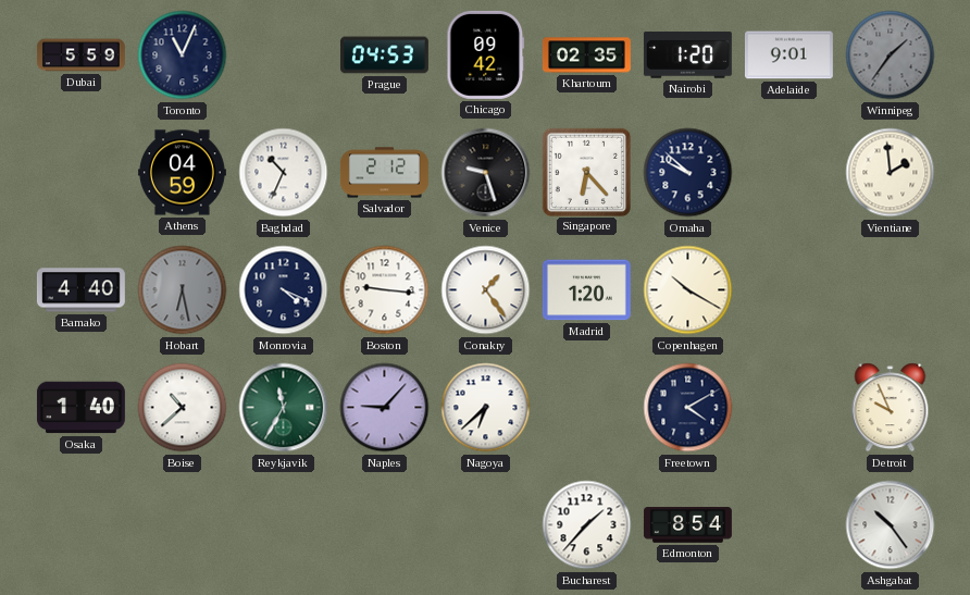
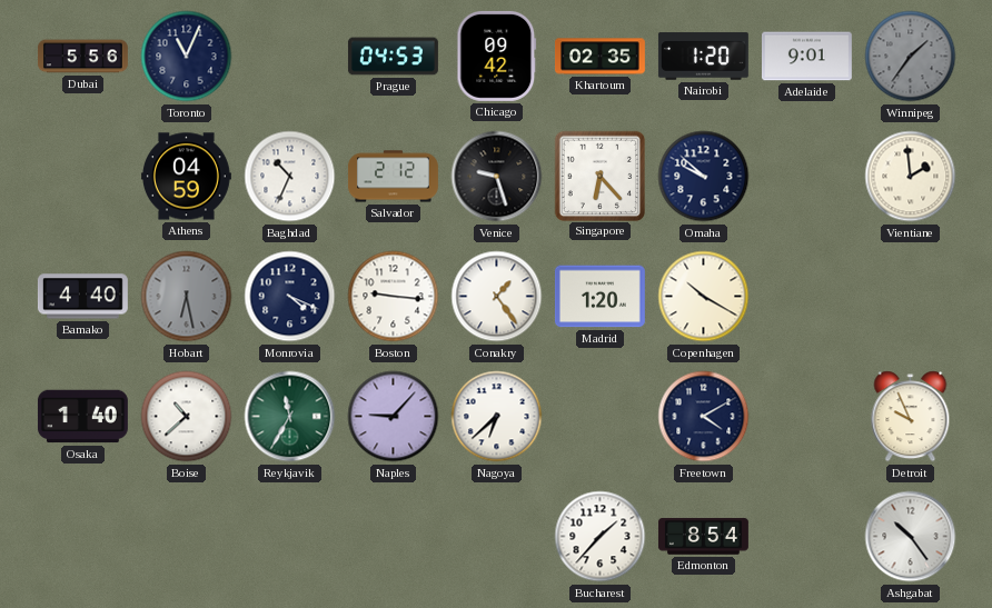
Dubai: 5:59 -> 5:56
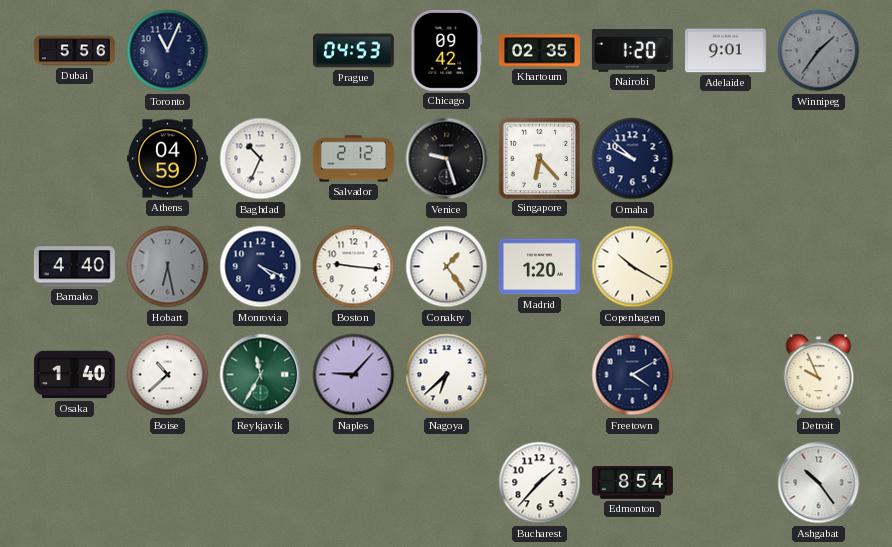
Vientiane: 1:59 -> none
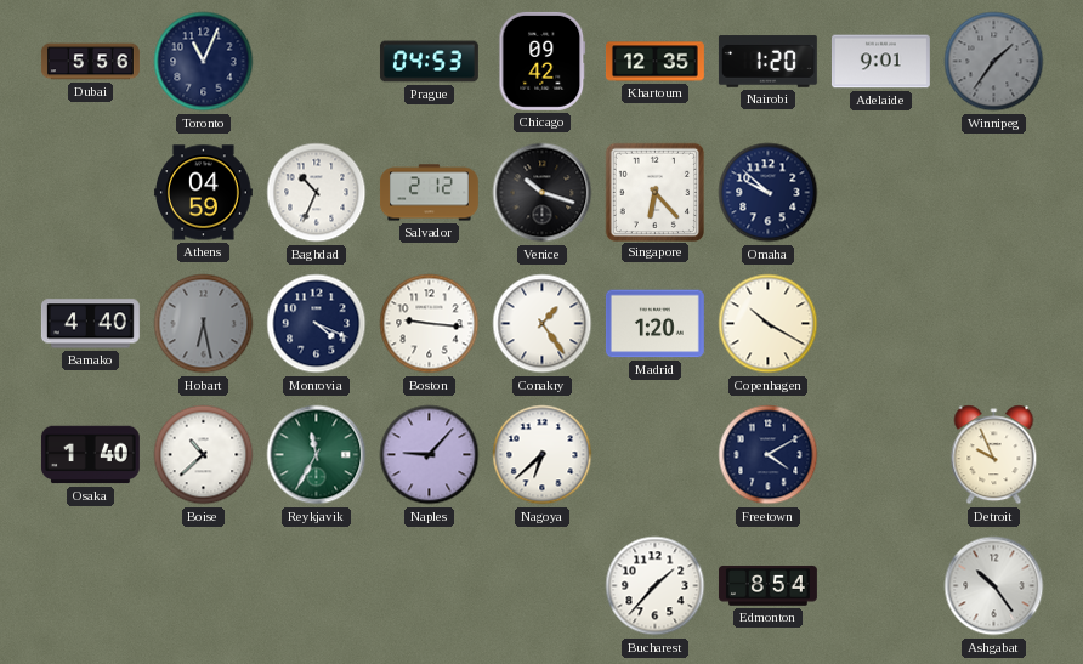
Khartoum: 02:35 -> 12:35
Venice: 9:27 -> 10:18
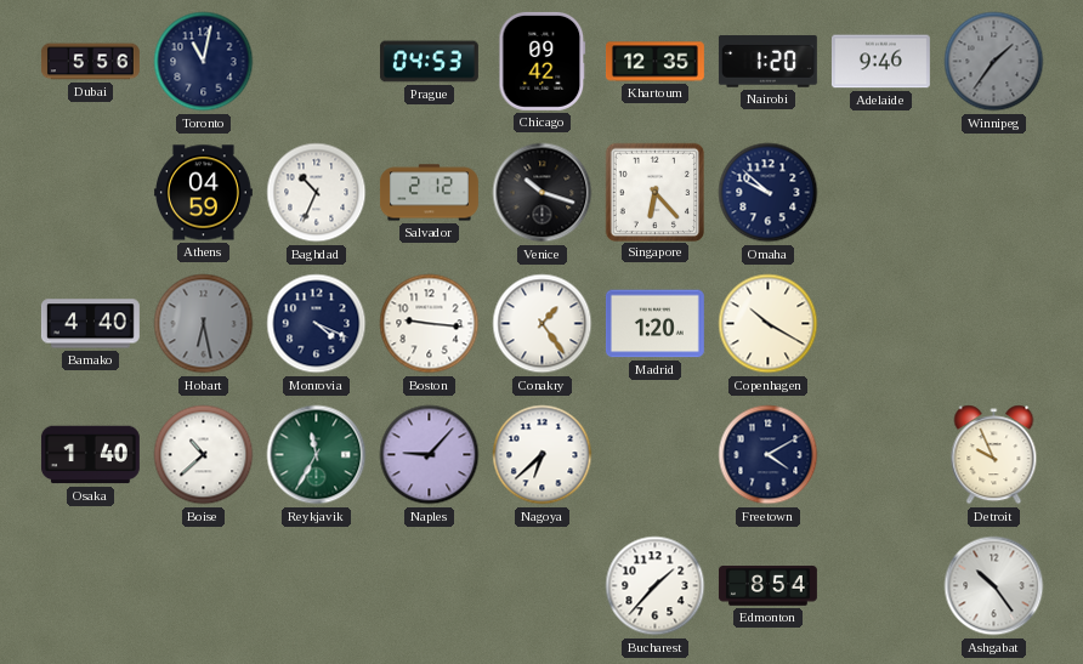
Toronto: 11:04 -> 11:02
Adelaide: 9:01 -> 9:46
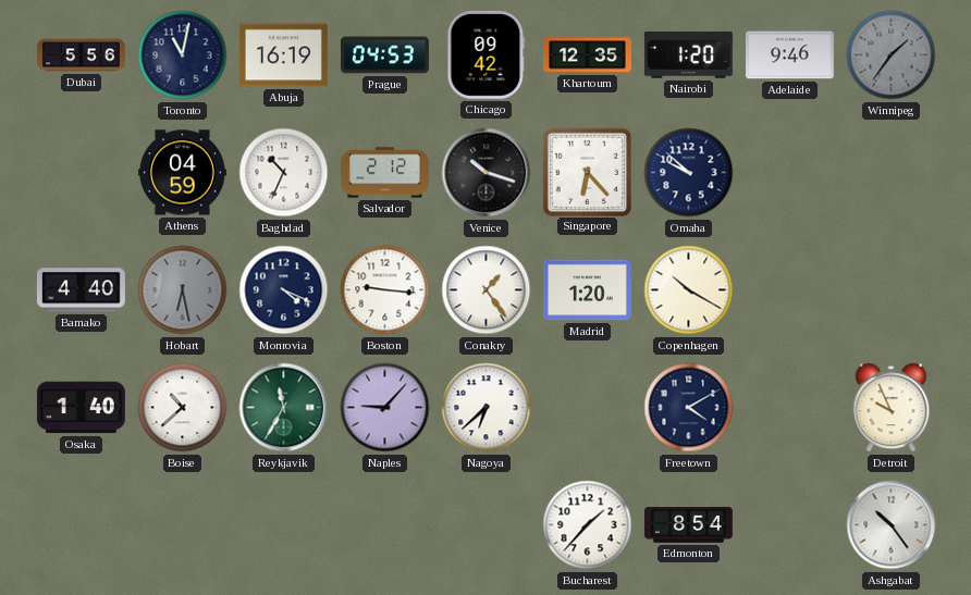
Abuja: none -> 16:19
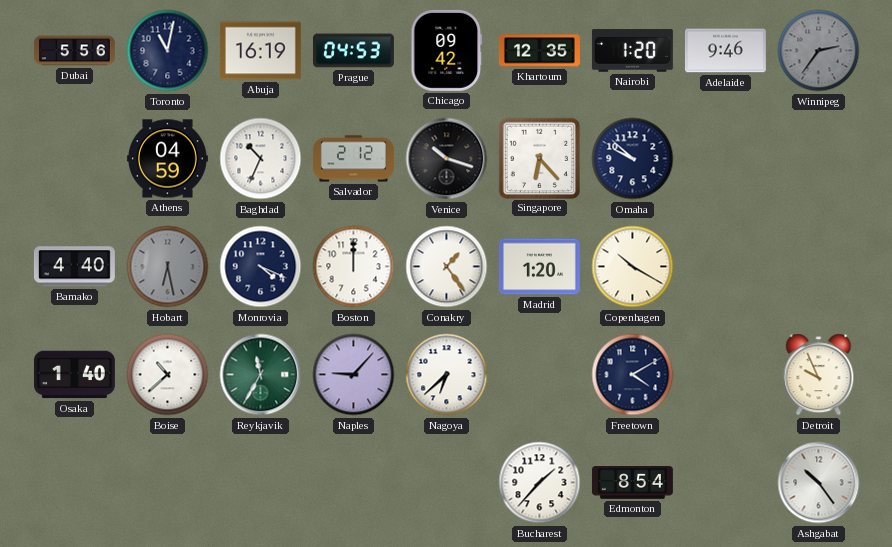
Winnipeg: 1:36 -> 2:36
Boston: 9:16 -> 12:00
